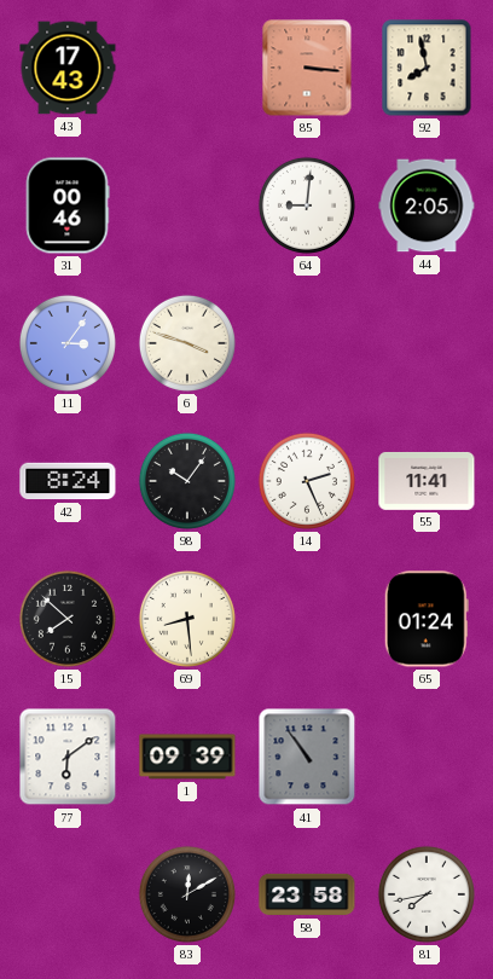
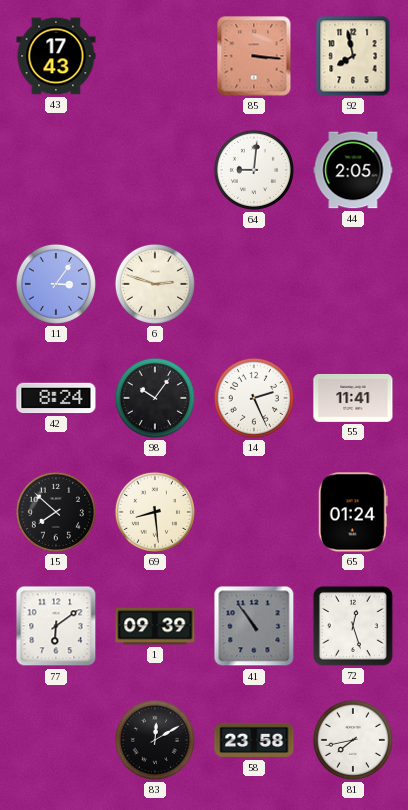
31: 00:46 -> none
6: 3:48 -> 2:48
72: none -> 12:27
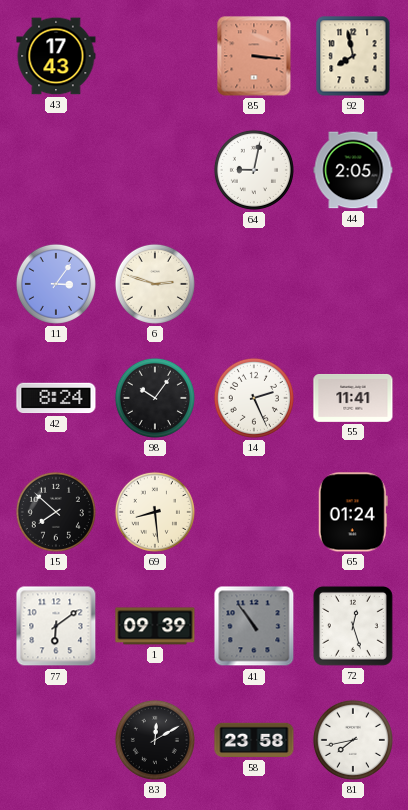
64: 9:01 -> 9:02
